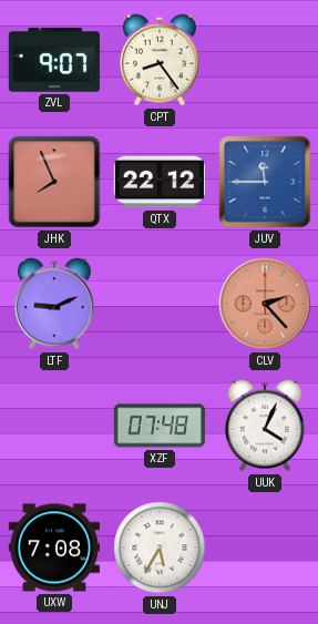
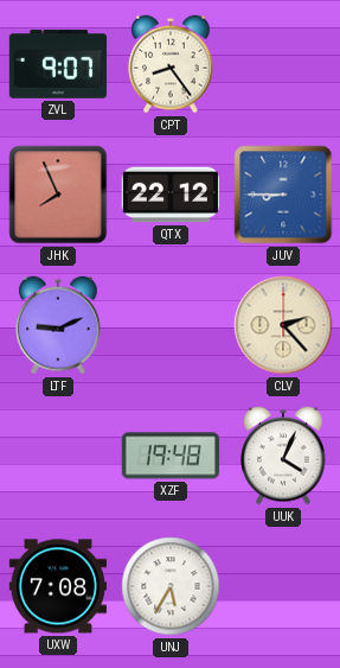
JUV: 11:45 -> 8:45
CLV dial: salmon -> cream
XZF: 07:48 -> 19:48
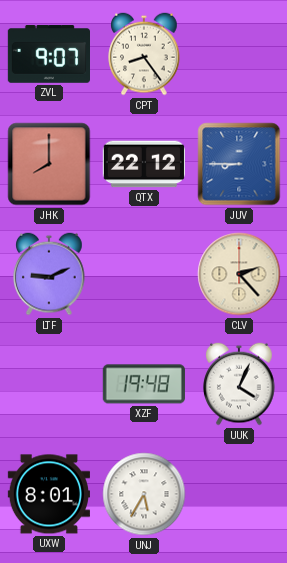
JHK: 7:56 -> 8:00
UXW: 7:08 -> 8:01
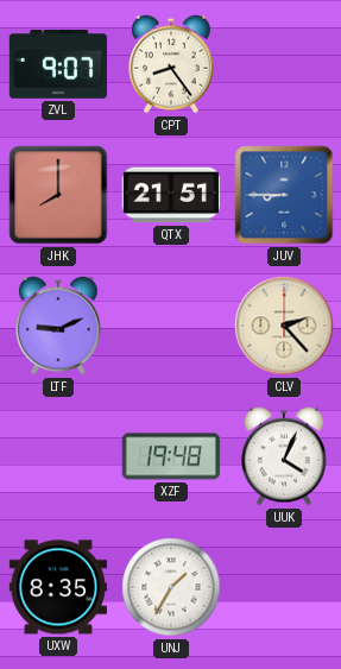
QTX: 22:12 -> 21:51
UXW: 8:01 -> 8:35
UNJ: 5:35 -> 1:35
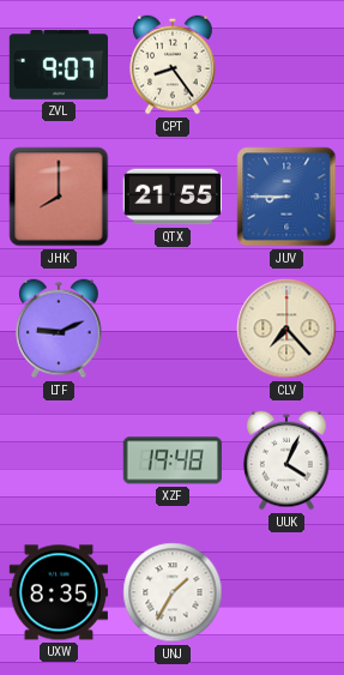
QTX: 21:51 -> 21:55
CLV: 2:23 -> 7:23
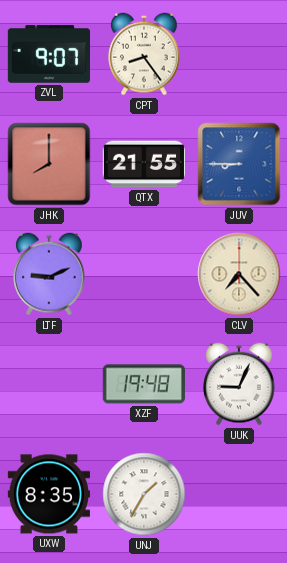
UUK: 4:04 -> 9:04
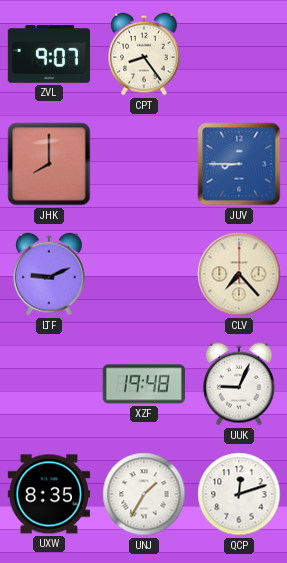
QTX: 21:55 -> none
QCP: none -> 12:12
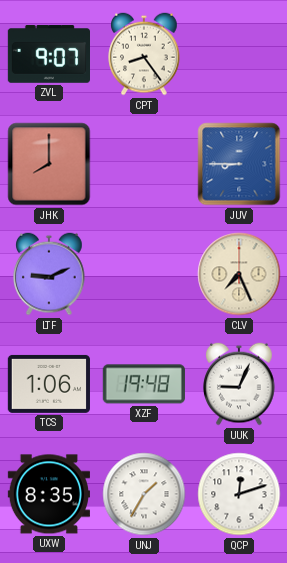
CLV: 7:23 -> 7:26
TCS: none -> 1:06
